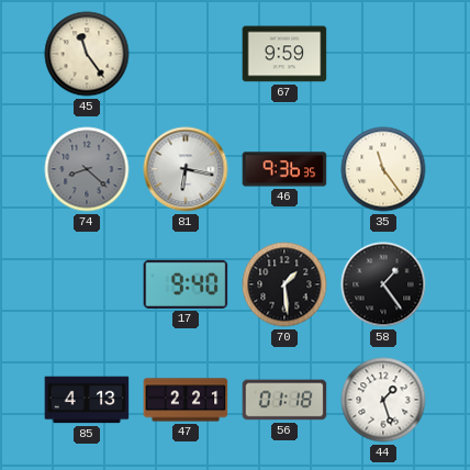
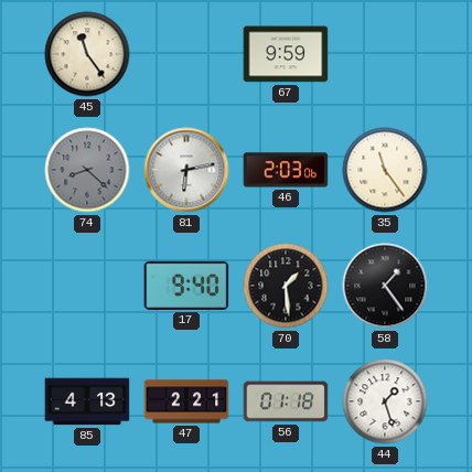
81: 6:17 -> 6:13
46: 9:36 -> 2:03
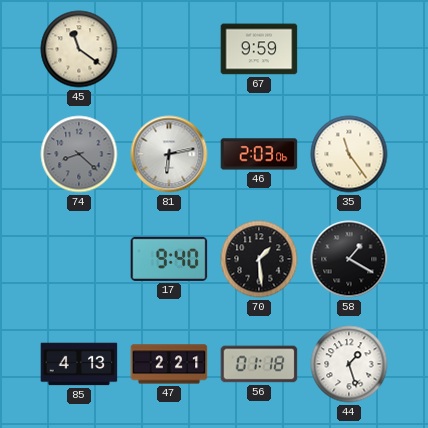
45: 11:24 -> 11:21
58: 1:24 -> 1:20
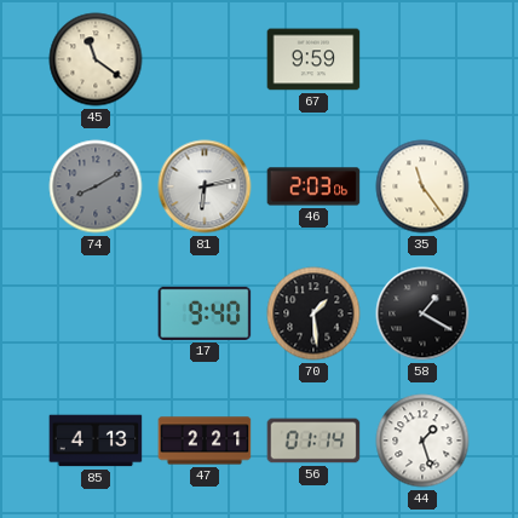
74: 8:22 -> 8:10
56: 01:18 -> 01:14
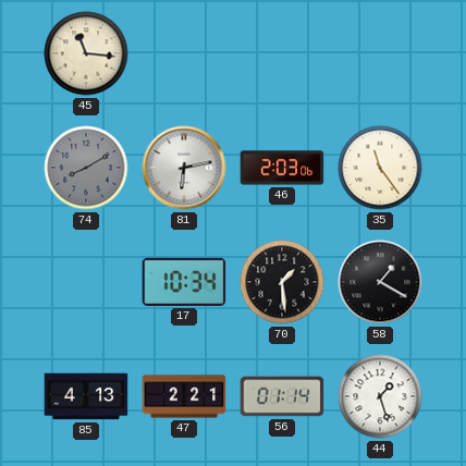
45: 11:21 -> 11:16
67: 9:59 -> none
17: 9:40 -> 10:34
